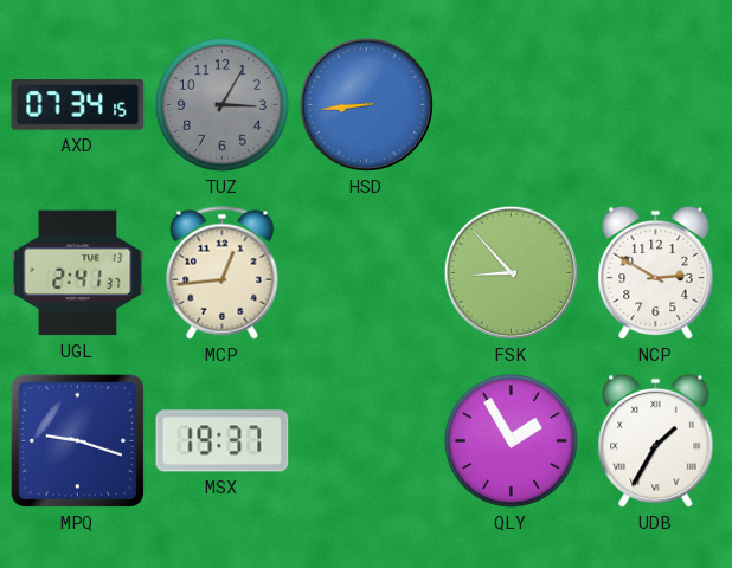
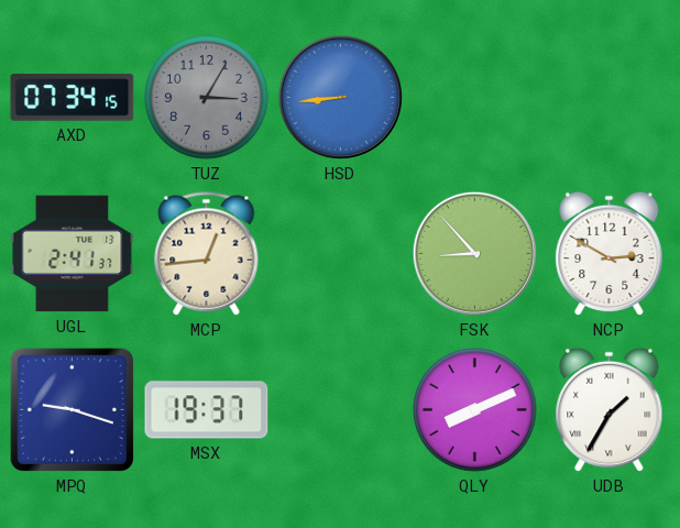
QLY: 1:55 -> 8:11
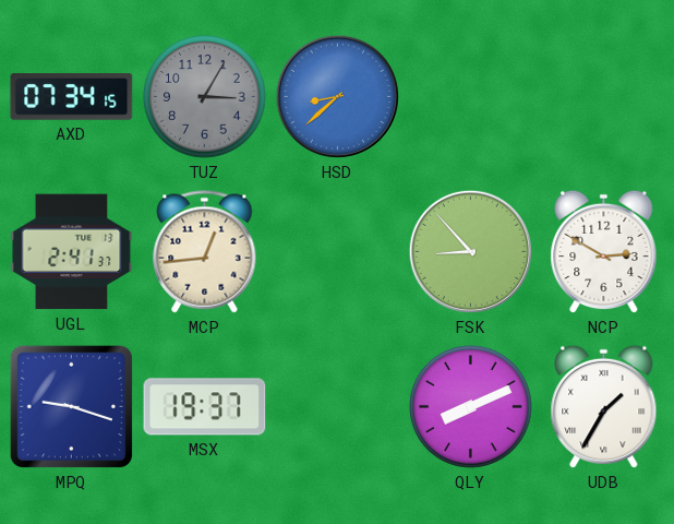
HSD: 8:44 -> 8:38
